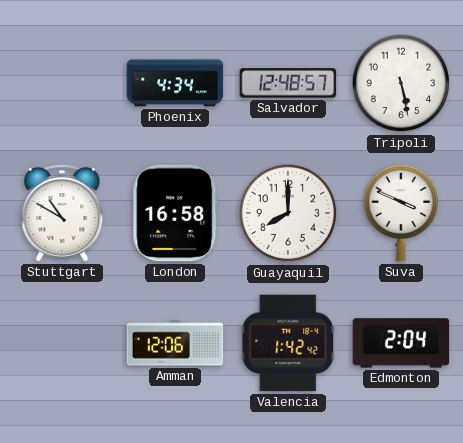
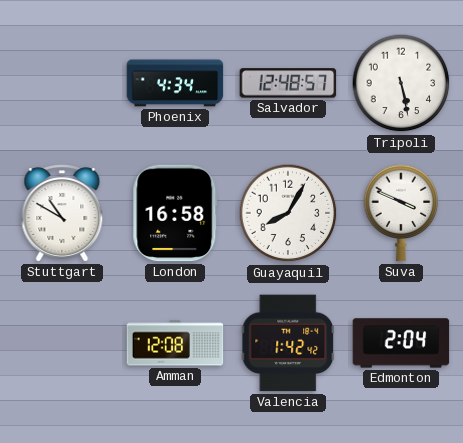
Guayaquil: 8:00 -> 8:05
Amman: 12:06 -> 12:08
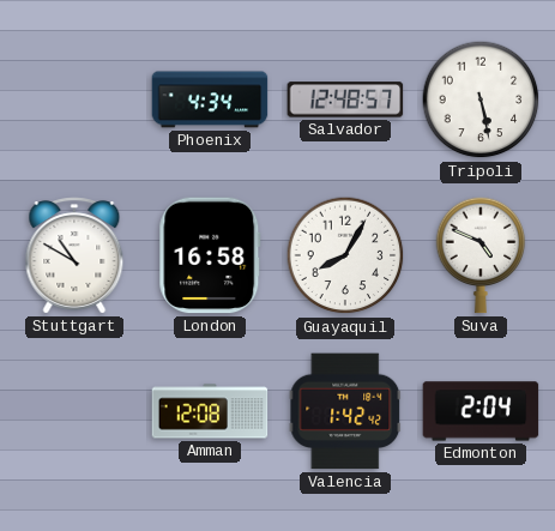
Suva: 3:49 -> 4:49
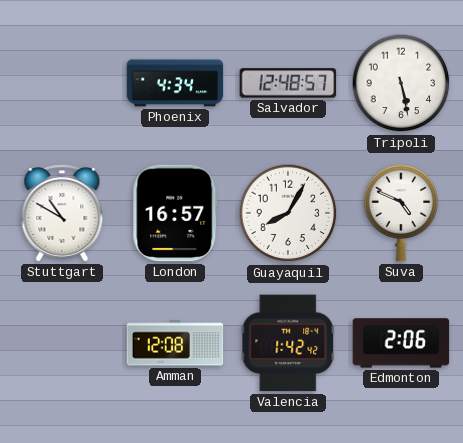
London: 16:58 -> 16:57
Edmonton: 2:04 -> 2:06
